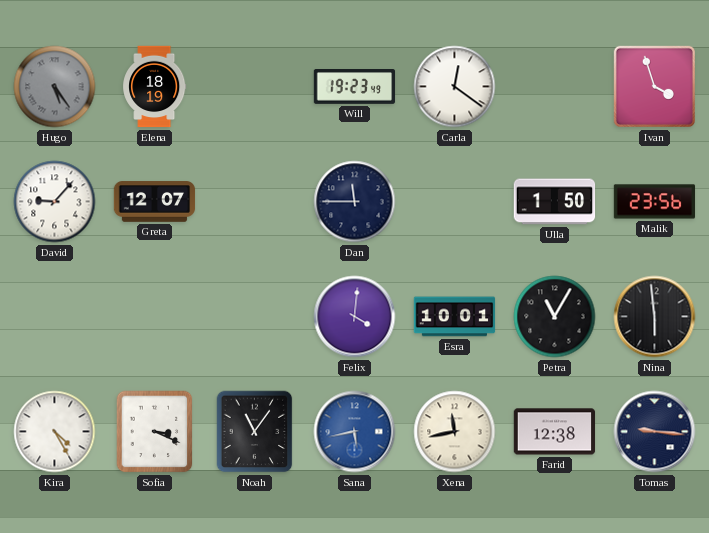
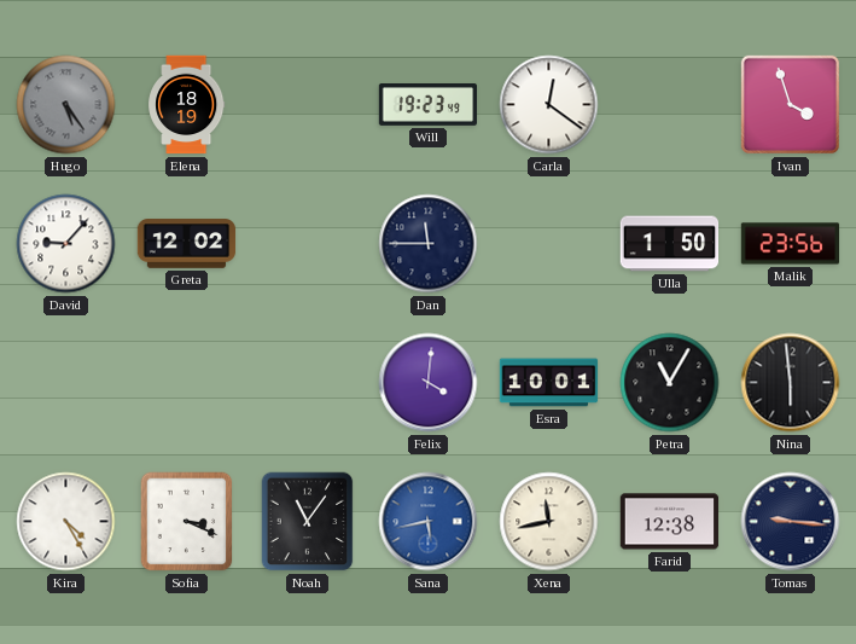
Greta: 12:07 -> 12:02
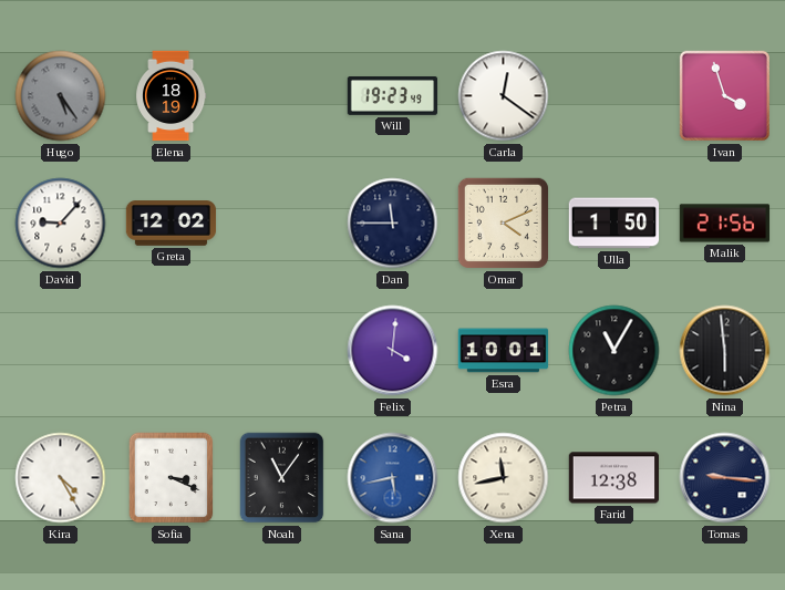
Omar: none -> 4:11
Malik: 23:56 -> 21:56
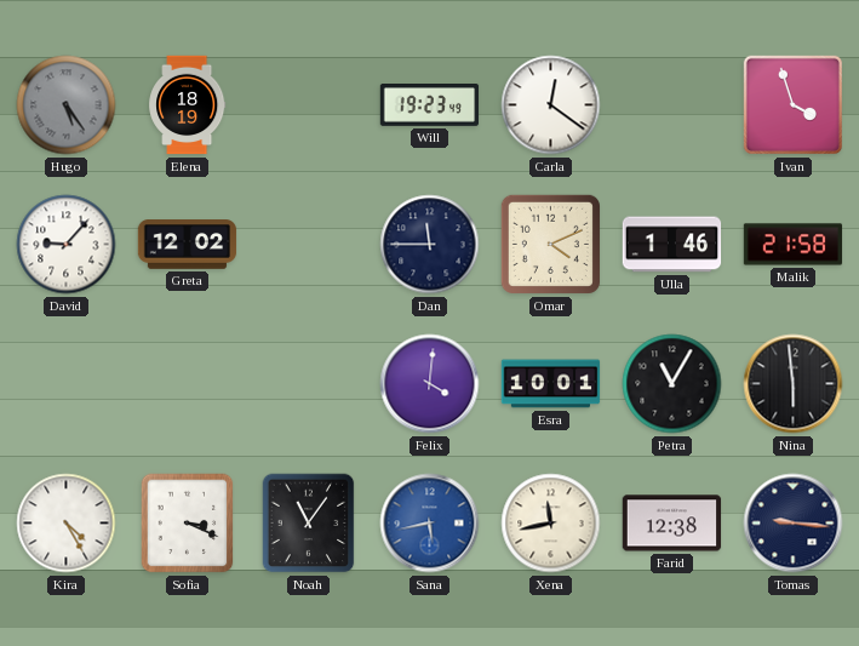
Ulla: 1:50 -> 1:46
Malik: 21:56 -> 21:58
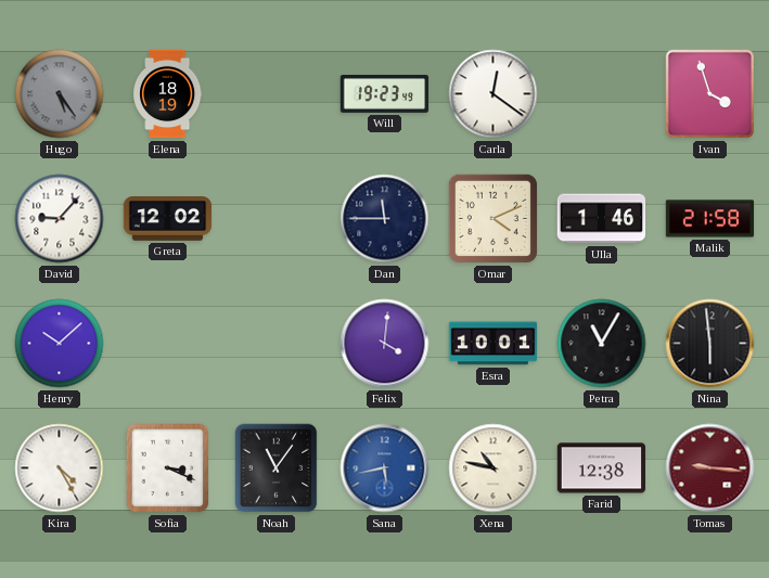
Henry: none -> 10:08
Xena: 11:43 -> 10:47
Tomas dial: navy -> burgundy
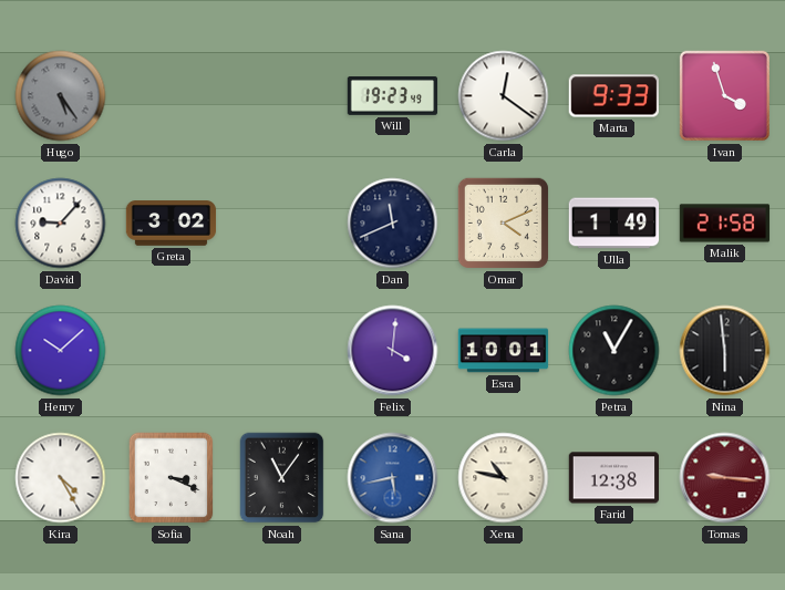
Elena: 18:19 -> none
Marta: none -> 9:33
Greta: 12:02 -> 3:02
Dan: 11:45 -> 11:41
Ulla: 1:46 -> 1:49
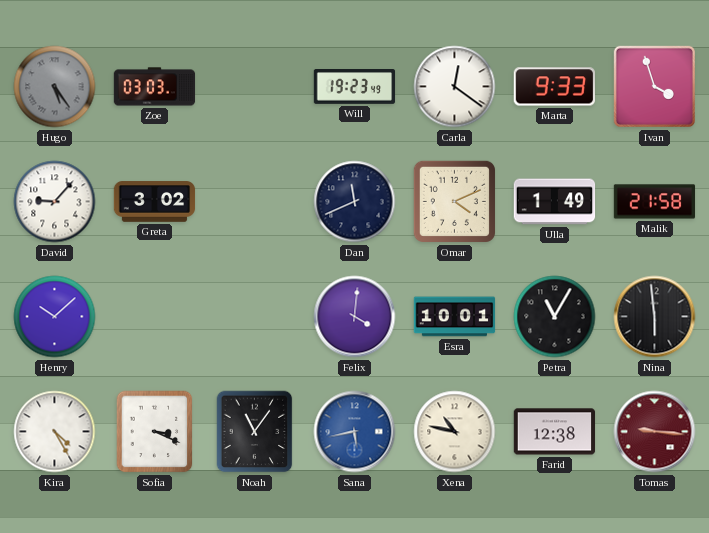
Zoe: none -> 03:03
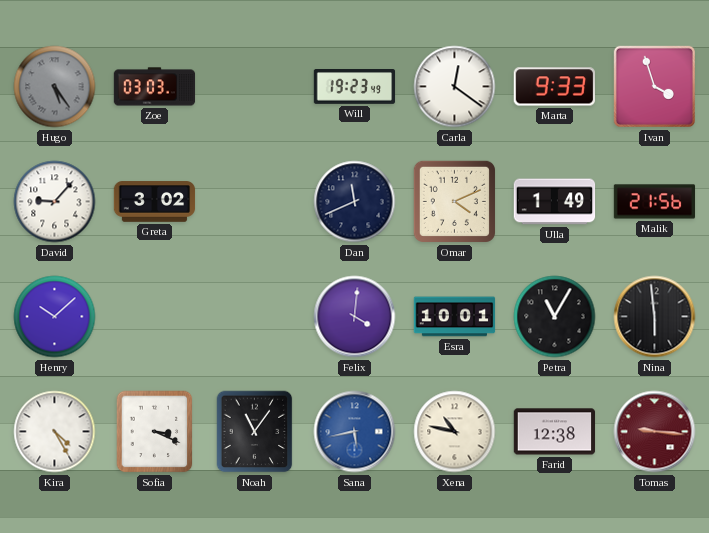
Malik: 21:58 -> 21:56
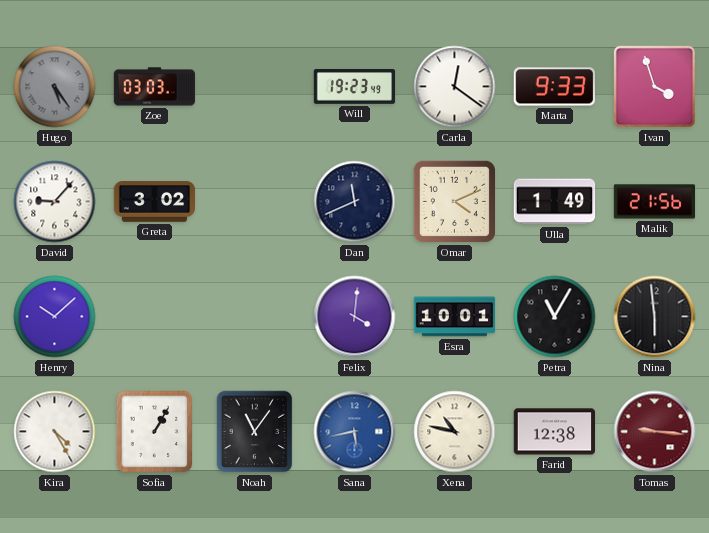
Sofia: 3:19 -> 1:05
